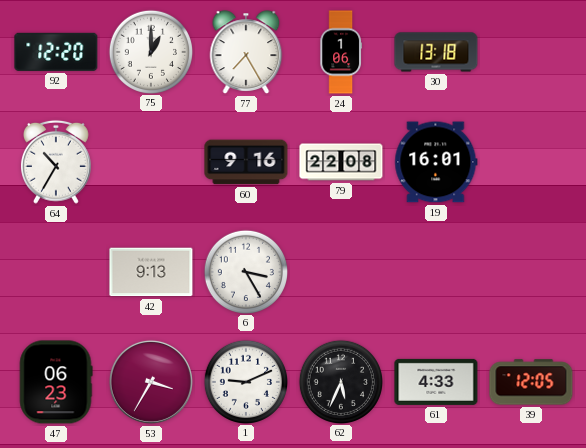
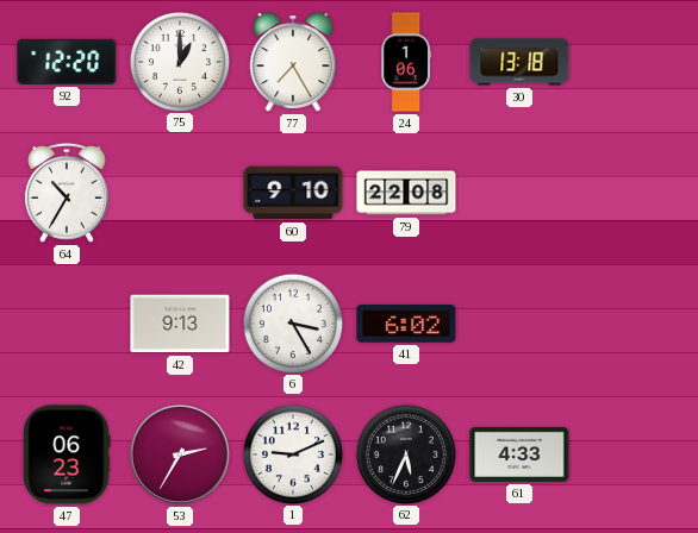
60: 9:16 -> 9:10
19: 16:01 -> none
41: none -> 6:02
53: 3:35 -> 2:35
39: 12:05 -> none
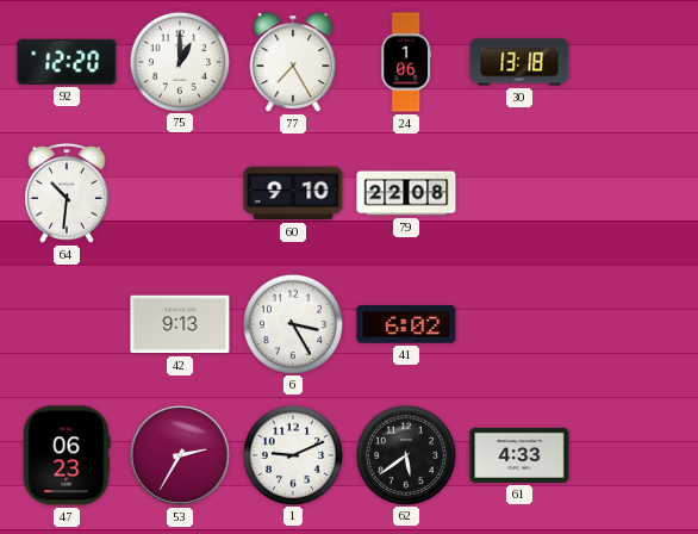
64: 10:35 -> 10:31
62: 5:34 -> 5:39
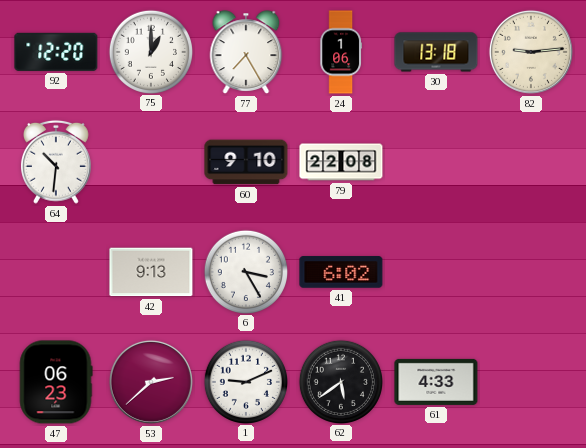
82: none -> 9:14
53: 2:35 -> 2:38
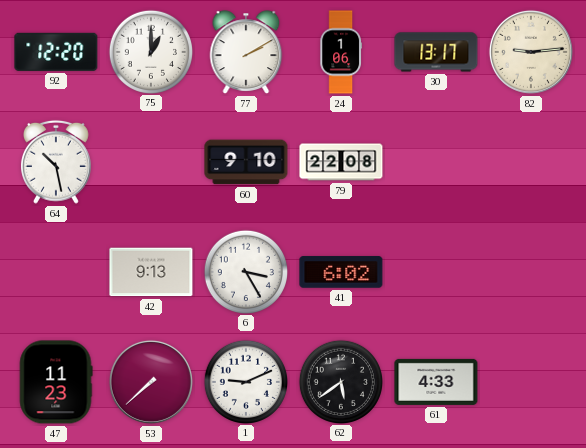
77: 7:25 -> 2:10
30: 13:18 -> 13:17
64: 10:31 -> 10:28
47: 06:23 -> 11:23
53: 2:38 -> 7:38
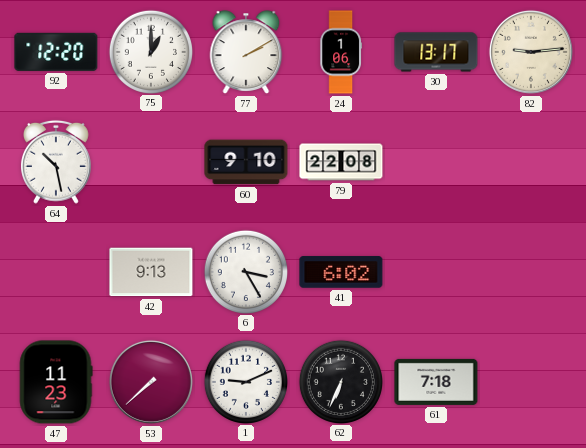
62: 5:39 -> 6:34
61: 4:33 -> 7:18
